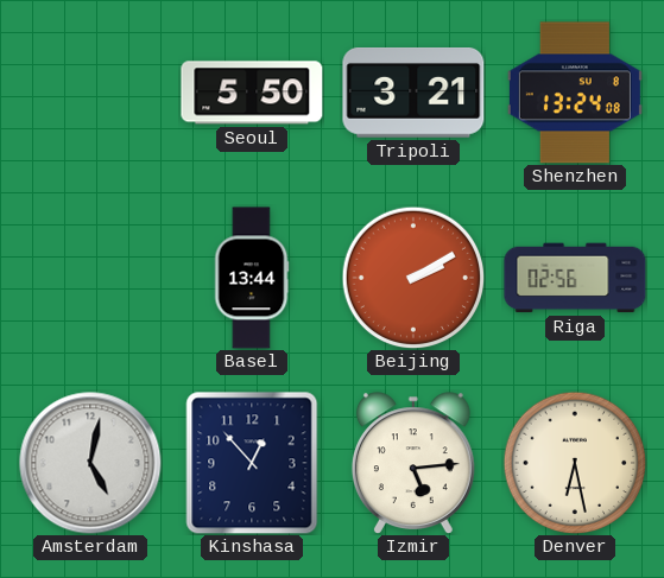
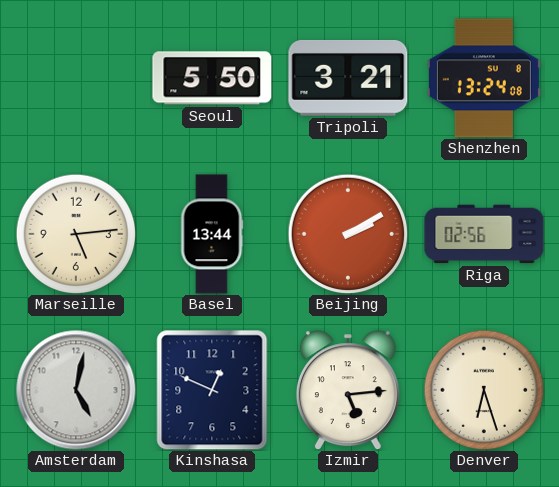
Marseille: none -> 5:14
Kinshasa: 12:53 -> 12:49
Denver: 6:28 -> 6:27
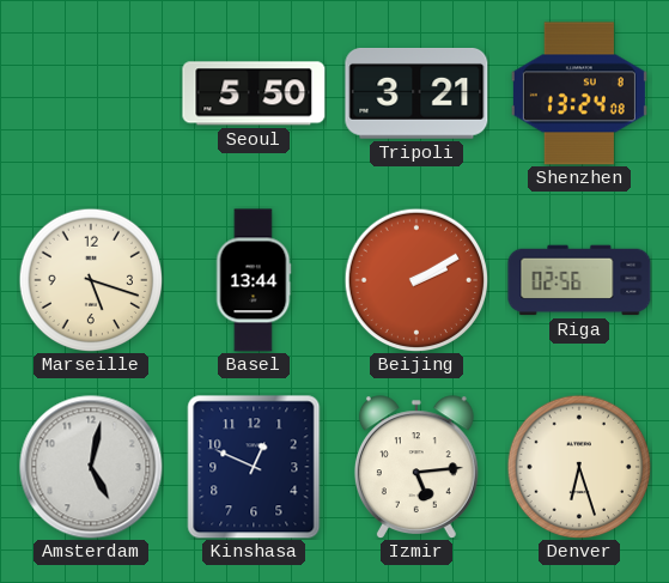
Marseille: 5:14 -> 5:18
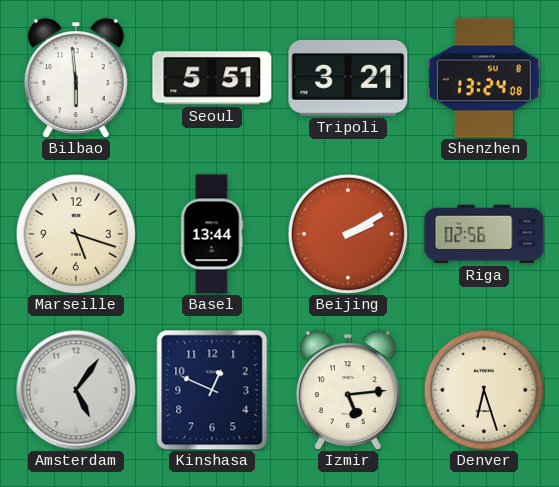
Bilbao: none -> 5:59
Seoul: 5:50 -> 5:51
Amsterdam: 5:02 -> 5:06
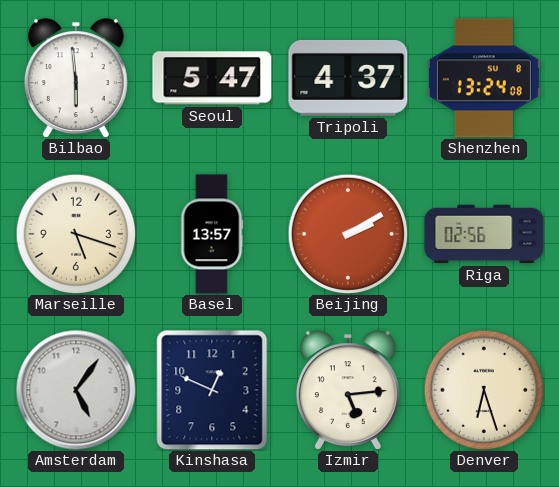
Seoul: 5:51 -> 5:47
Tripoli: 3:21 -> 4:37
Basel: 13:44 -> 13:57
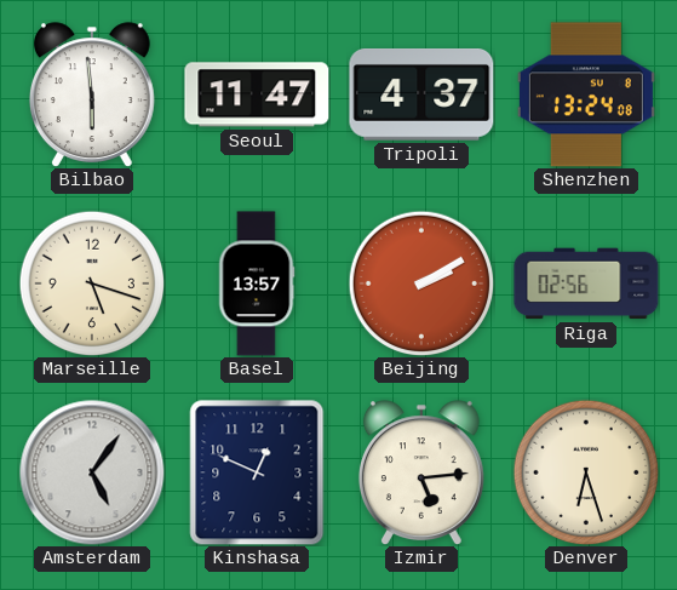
Seoul: 5:47 -> 11:47
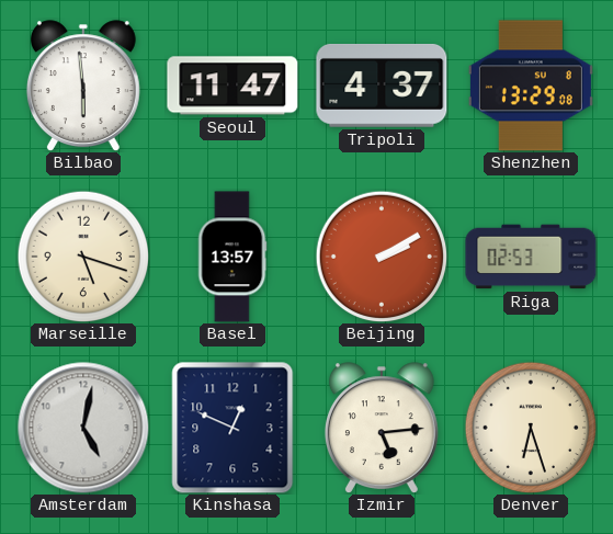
Shenzhen: 13:24 -> 13:29
Riga: 02:56 -> 02:53
Amsterdam: 5:06 -> 5:02
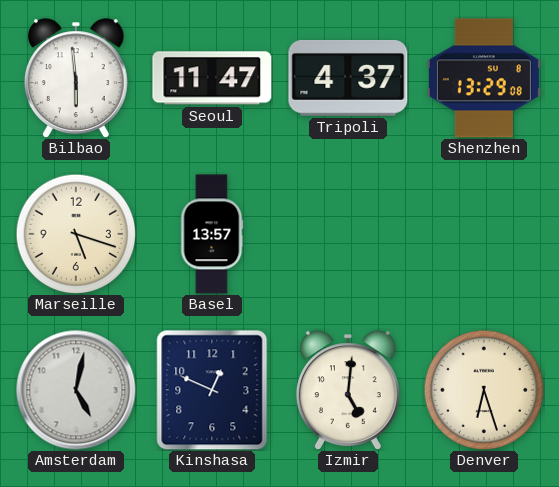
Beijing: 2:10 -> none
Riga: 02:53 -> none
Izmir: 5:14 -> 5:01
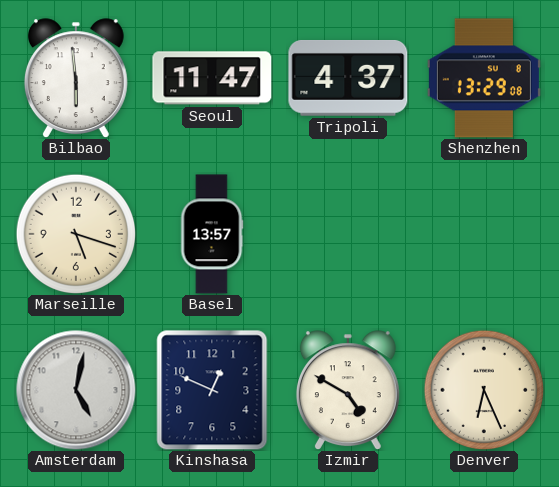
Izmir: 5:01 -> 4:50
Denver: 6:27 -> 6:26
